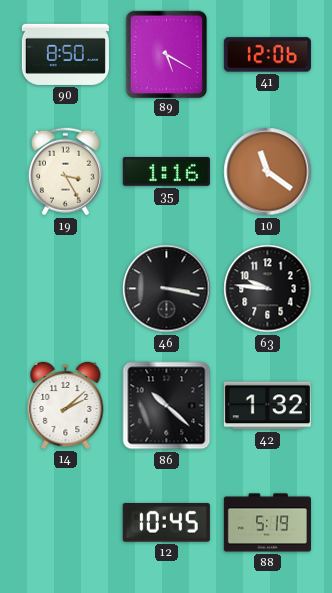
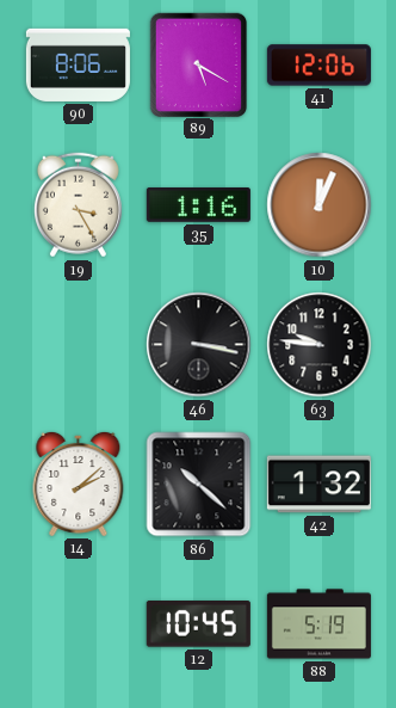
90: 8:50 -> 8:06
10: 11:21 -> 12:04
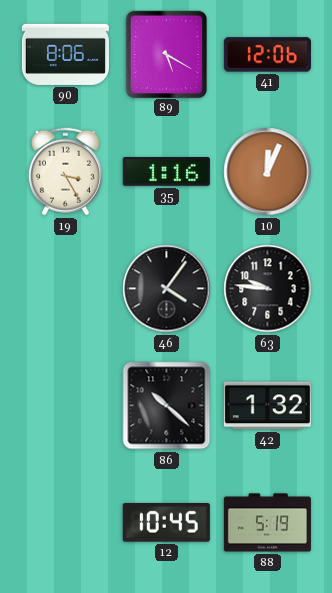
46: 3:17 -> 4:06
14: 2:08 -> none
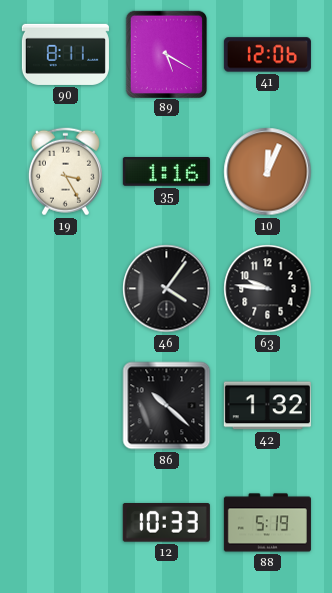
90: 8:06 -> 8:11
12: 10:45 -> 10:33
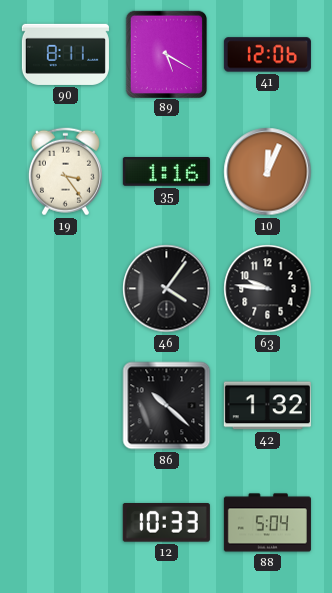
19: 3:25 -> 3:24
88: 5:19 -> 5:04
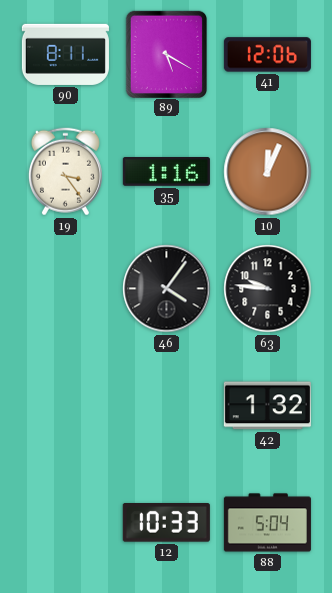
86: 10:22 -> none
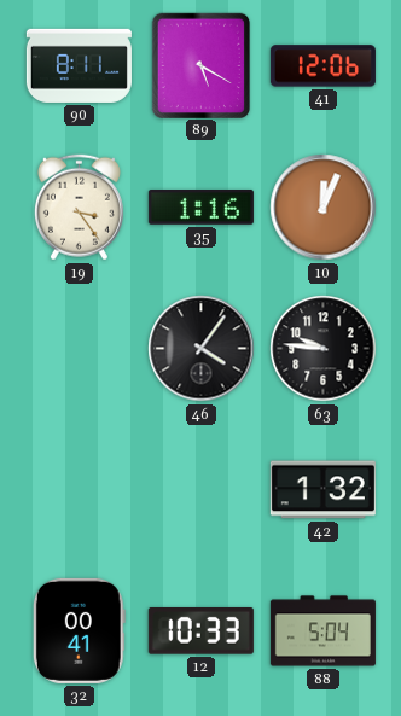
32: none -> 00:41
